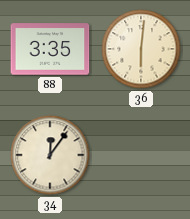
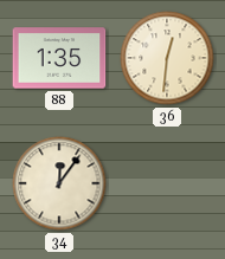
88: 3:35 -> 1:35
36: 6:01 -> 12:31
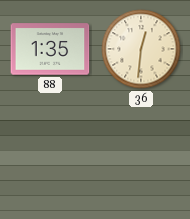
34: 12:06 -> none
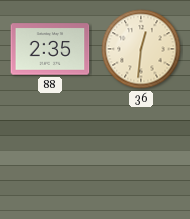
88: 1:35 -> 2:35
